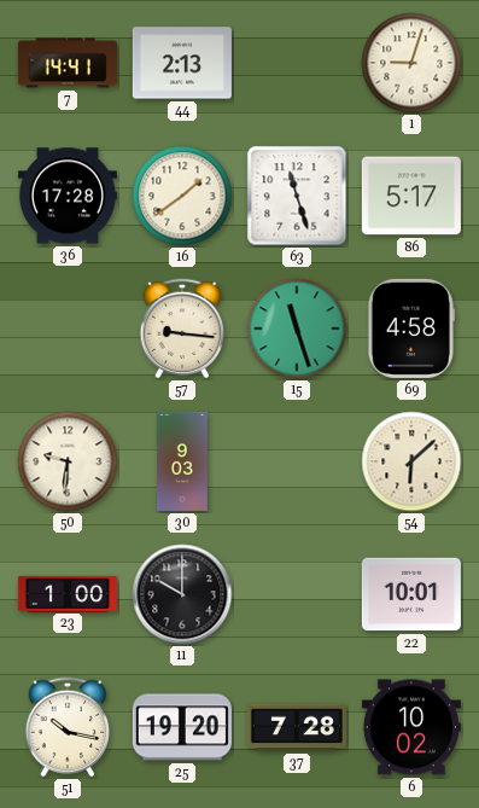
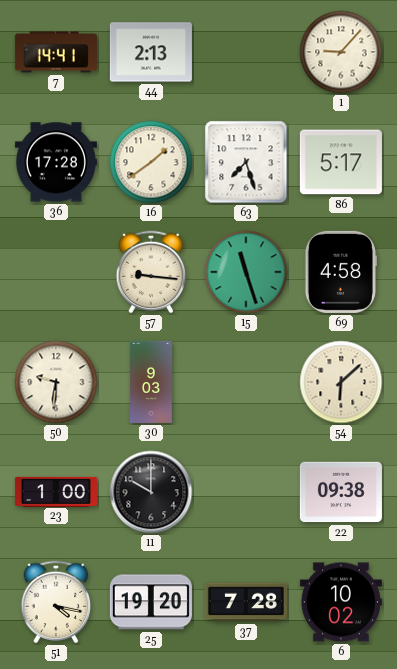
1: 9:03 -> 9:07
63: 11:27 -> 7:27
22: 10:01 -> 09:38
51: 10:17 -> 4:17
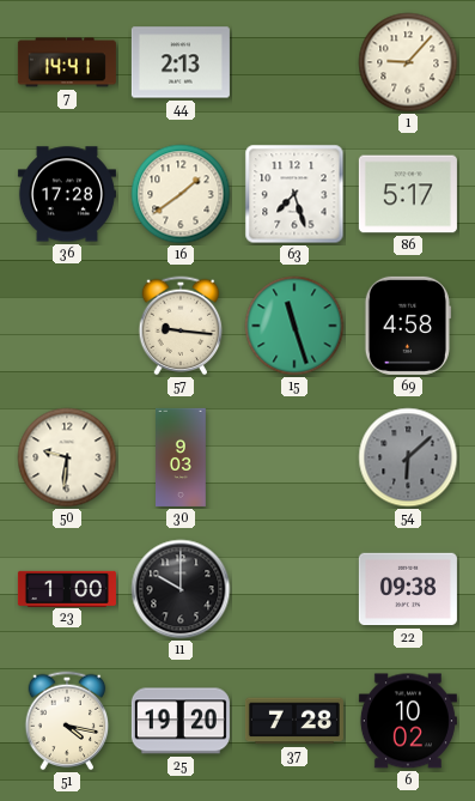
54 dial: cream -> grey
